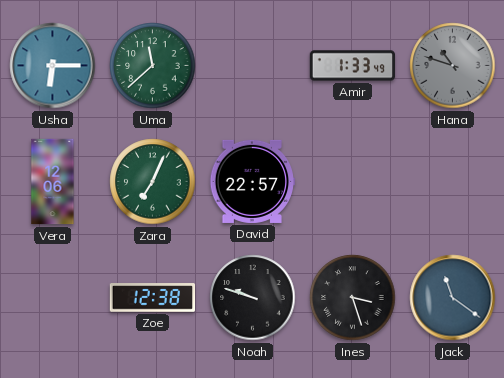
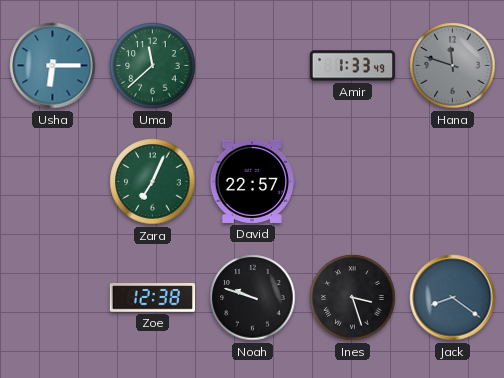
Hana: 10:48 -> 11:48
Vera: 12:06 -> none
Jack: 11:21 -> 8:21
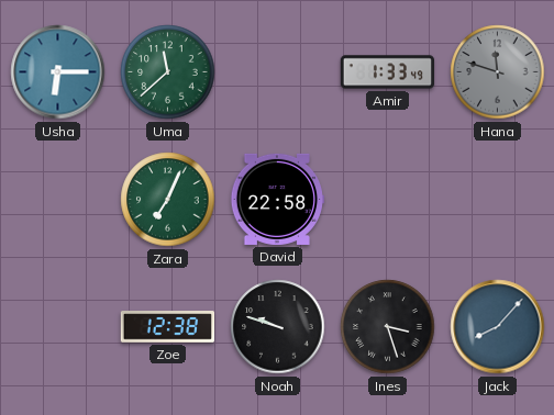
David: 22:57 -> 22:58
Jack: 8:21 -> 8:07
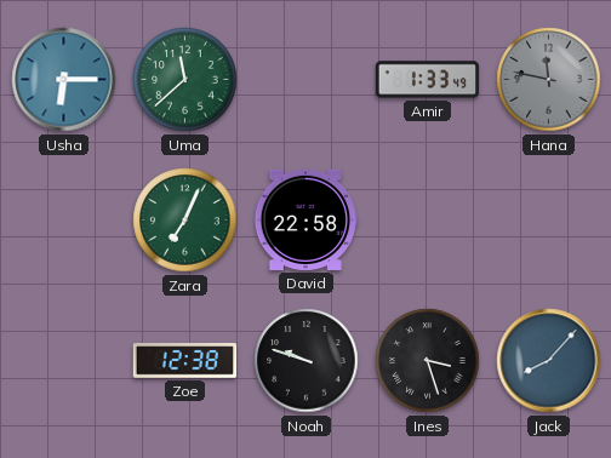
Hana: 11:48 -> 11:47
